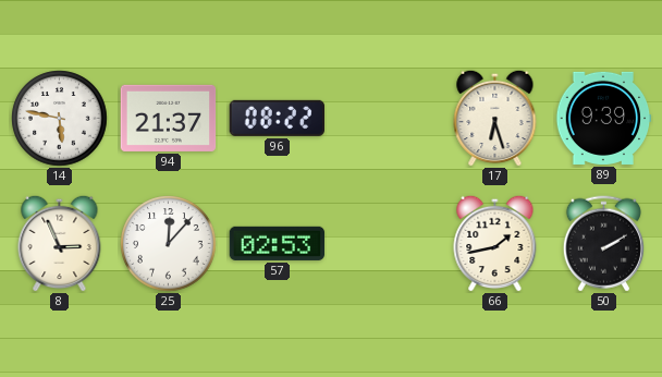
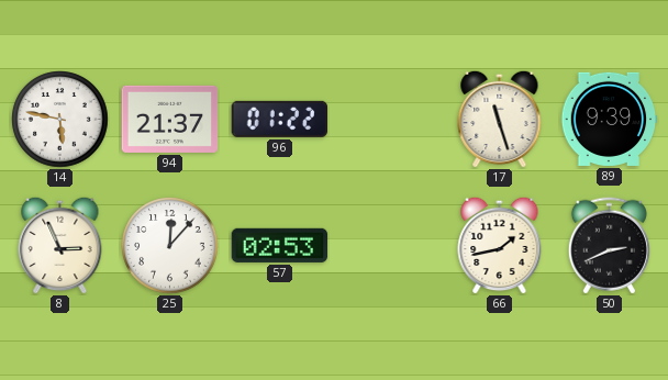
96: 08:22 -> 01:22
17: 6:27 -> 11:27
50: 2:10 -> 2:41
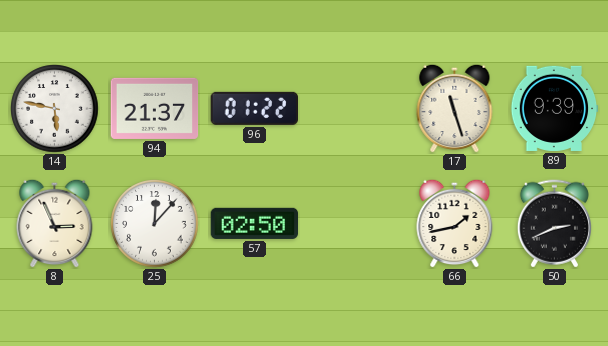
57: 02:53 -> 02:50
